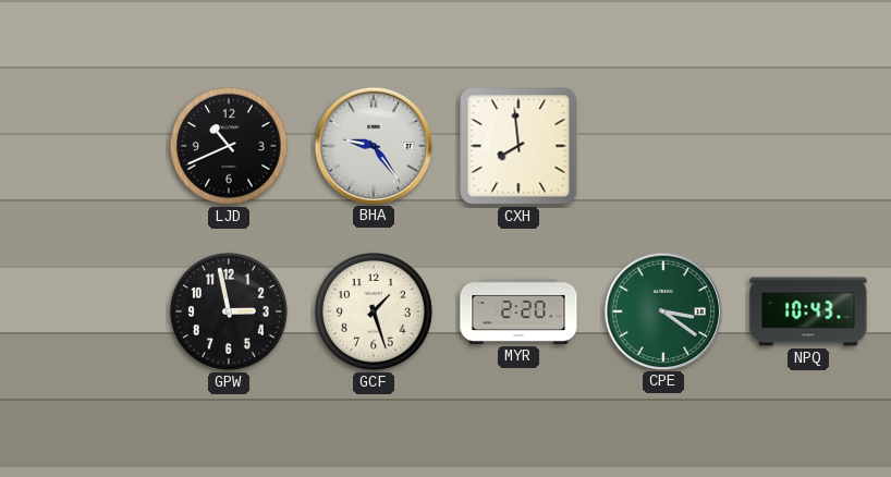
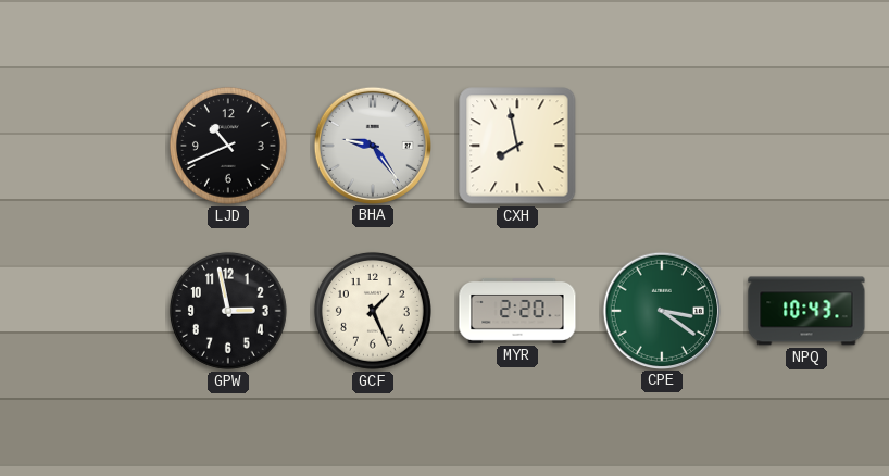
CXH: 7:59 -> 7:58
GCF: 1:27 -> 1:26
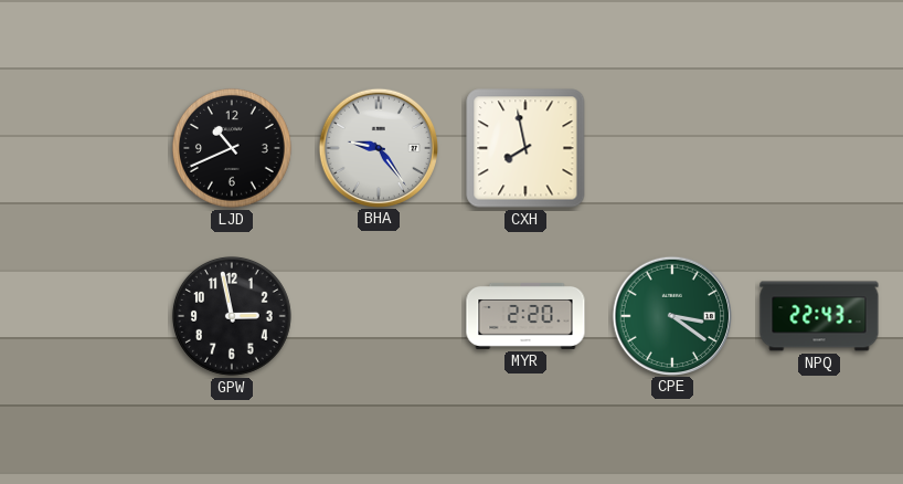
GCF: 1:26 -> none
NPQ: 10:43 -> 22:43
